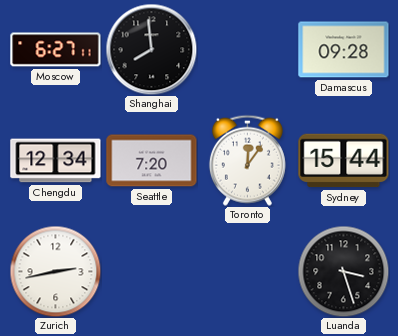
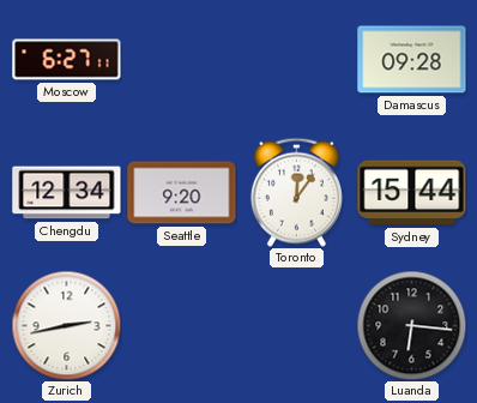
Shanghai: 7:59 -> none
Seattle: 7:20 -> 9:20
Luanda: 3:27 -> 6:16
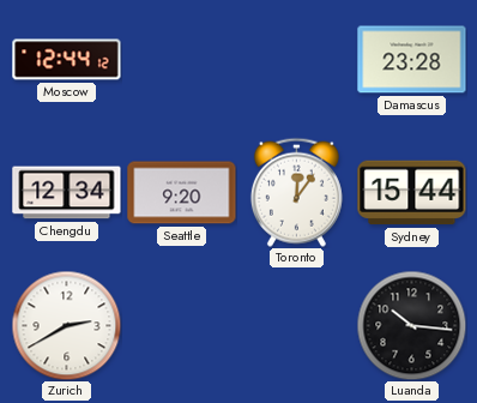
Moscow: 6:27 -> 12:44
Damascus: 09:28 -> 23:28
Zurich: 2:43 -> 2:40
Luanda: 6:16 -> 10:16
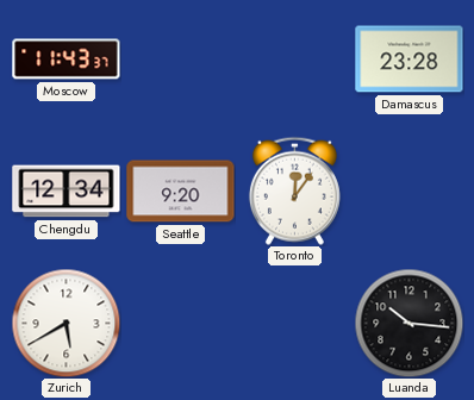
Moscow: 12:44 -> 11:43
Sydney: 15:44 -> none
Zurich: 2:40 -> 5:40
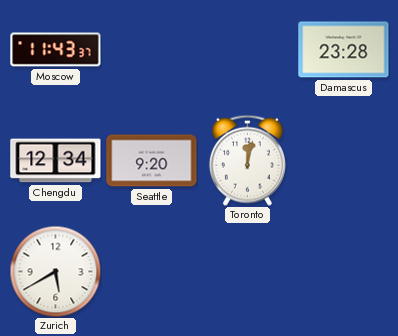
Toronto: 12:06 -> 12:02
Luanda: 10:16 -> none
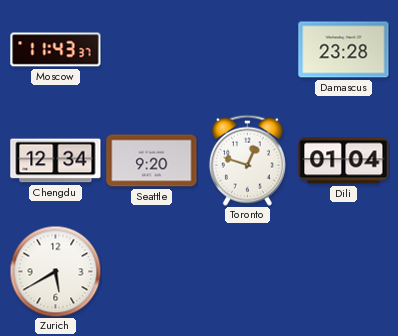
Toronto: 12:02 -> 12:48
Dili: none -> 01:04
